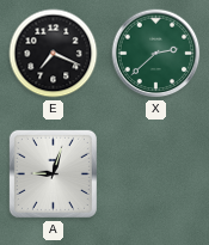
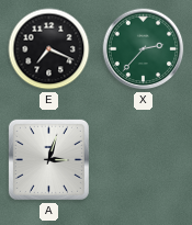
X: 2:38 -> 2:37
A: 9:03 -> 3:03
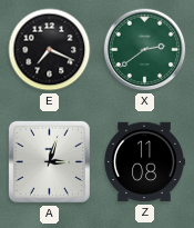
X: 2:37 -> 2:39
Z: none -> 11:08
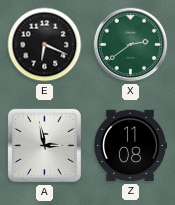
E: 7:19 -> 6:19
A: 3:03 -> 2:58
